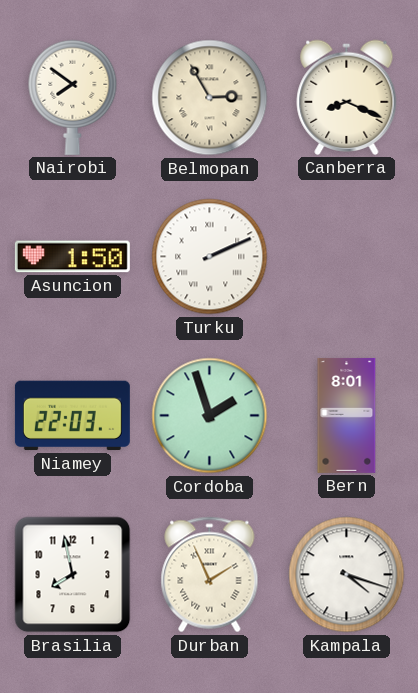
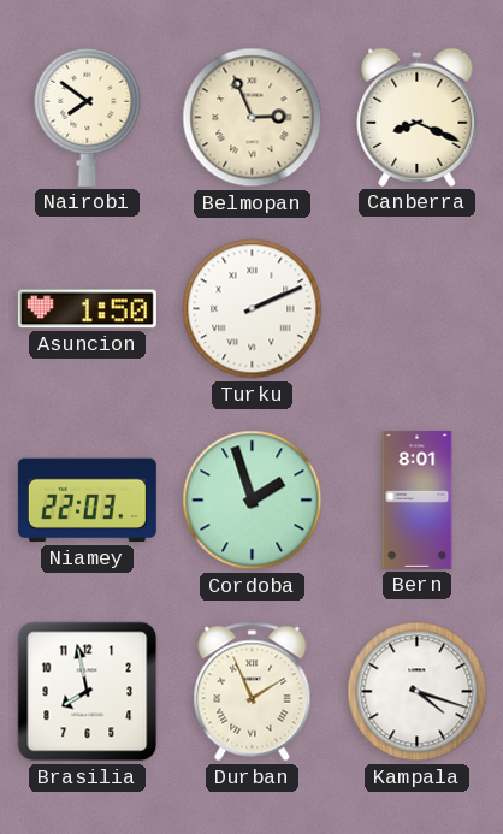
Belmopan: 2:55 -> 2:56
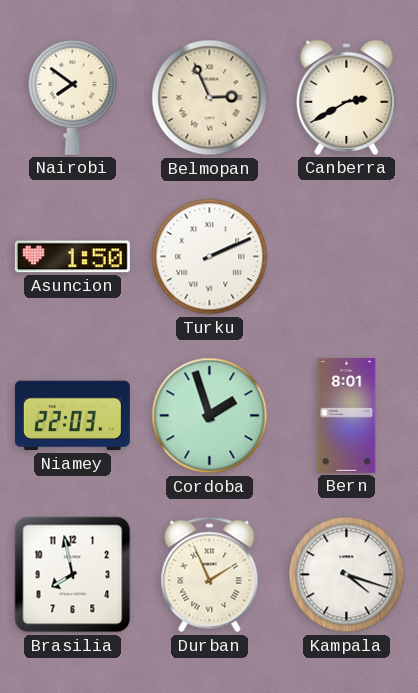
Canberra: 8:19 -> 2:40
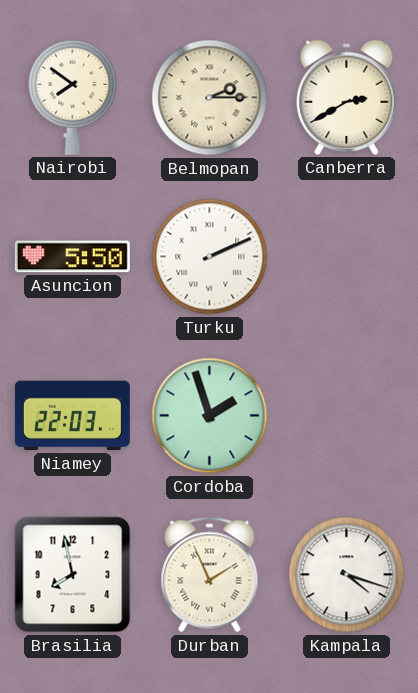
Belmopan: 2:56 -> 2:15
Asuncion: 1:50 -> 5:50
Bern: 8:01 -> none
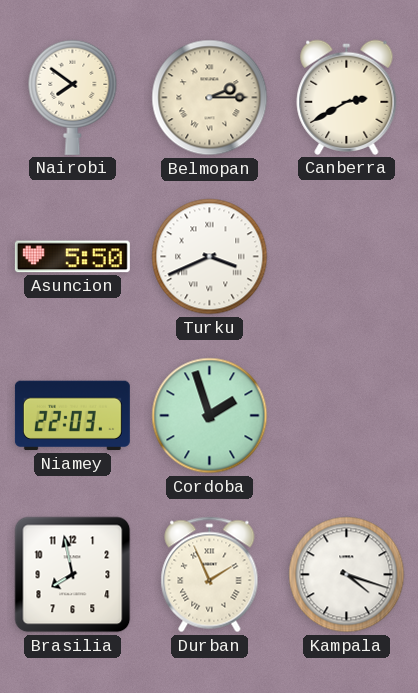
Turku: 2:11 -> 3:41
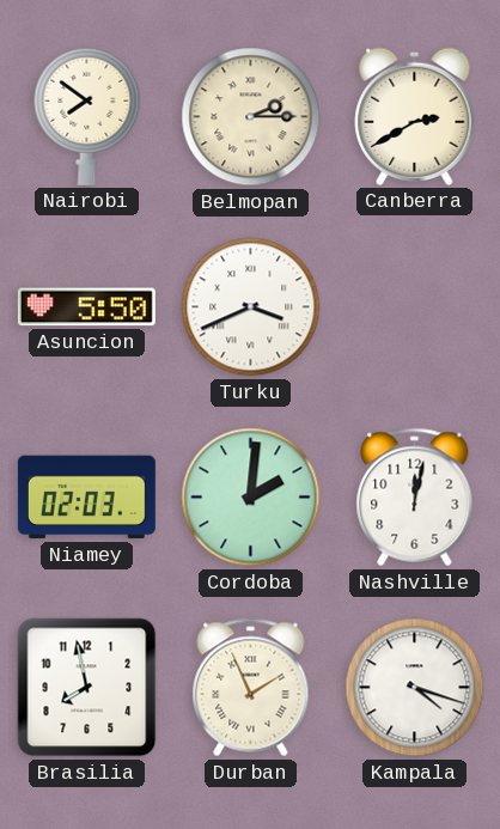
Niamey: 22:03 -> 02:03
Cordoba: 1:57 -> 2:01
Nashville: none -> 12:02
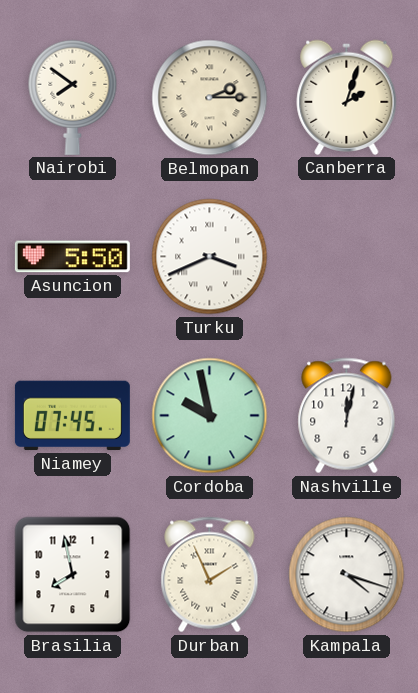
Canberra: 2:40 -> 2:03
Niamey: 02:03 -> 07:45
Cordoba: 2:01 -> 9:58
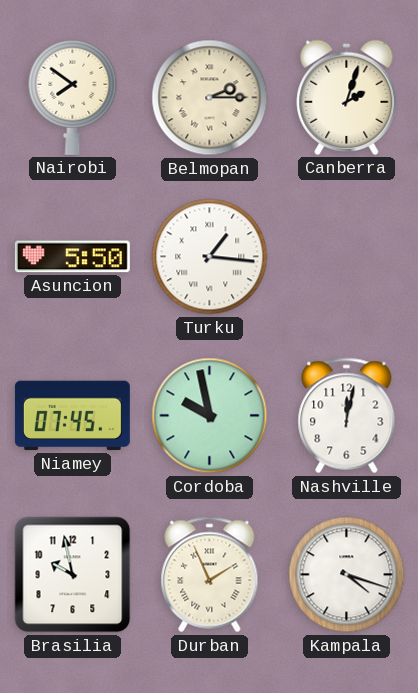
Turku: 3:41 -> 1:16
Brasilia: 7:58 -> 9:58
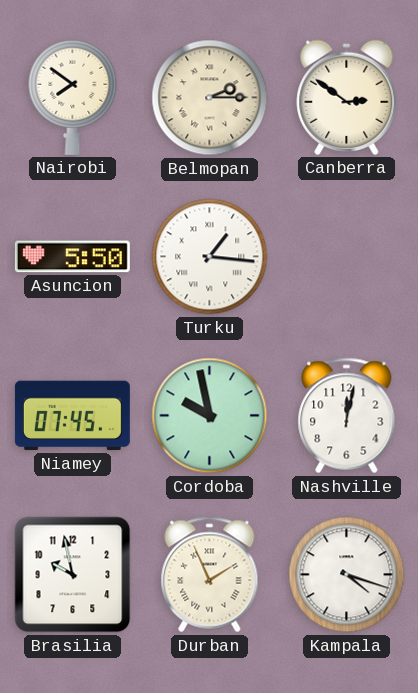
Canberra: 2:03 -> 2:51
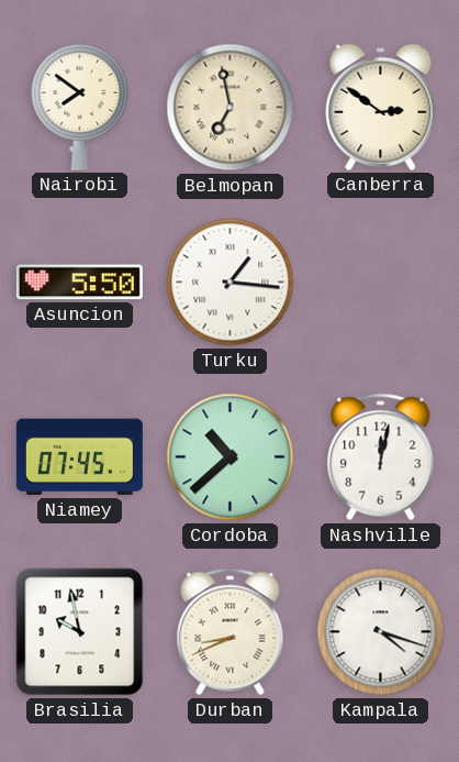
Belmopan: 2:15 -> 6:58
Cordoba: 9:58 -> 10:38
Durban: 1:56 -> 8:41
